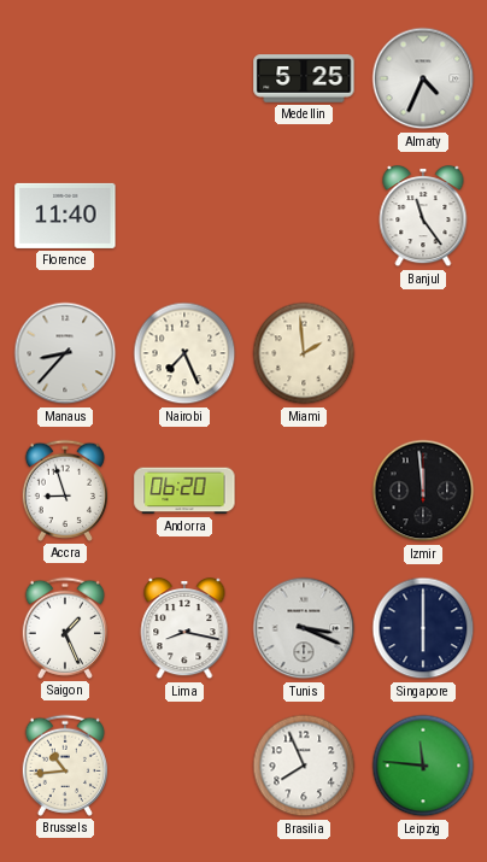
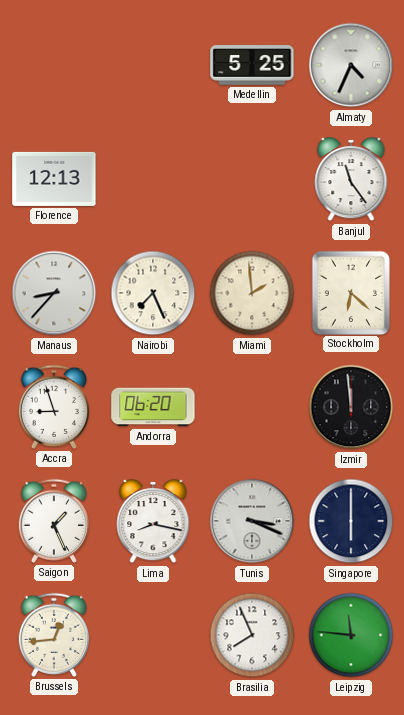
Florence: 11:40 -> 12:13
Stockholm: none -> 6:22
Brussels: 10:44 -> 12:44
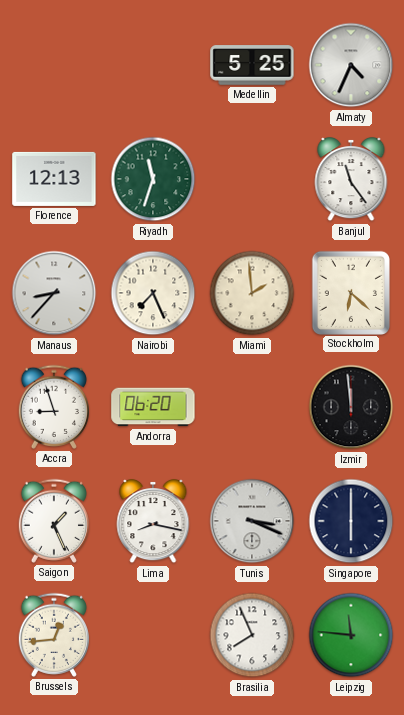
Riyadh: none -> 11:33
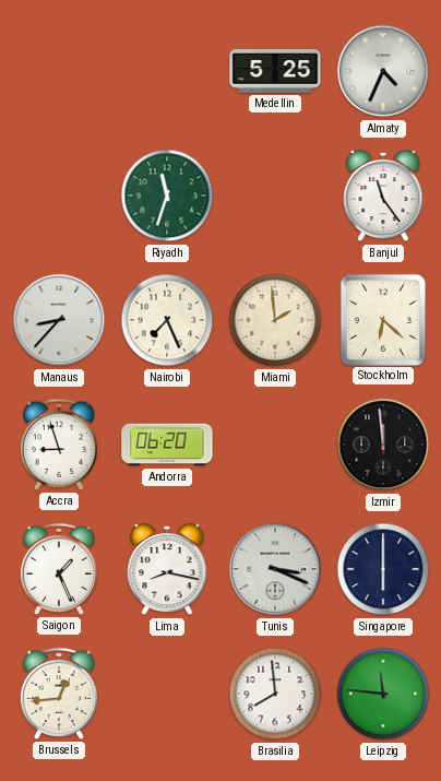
Florence: 12:13 -> none
Brasilia: 7:56 -> 7:59
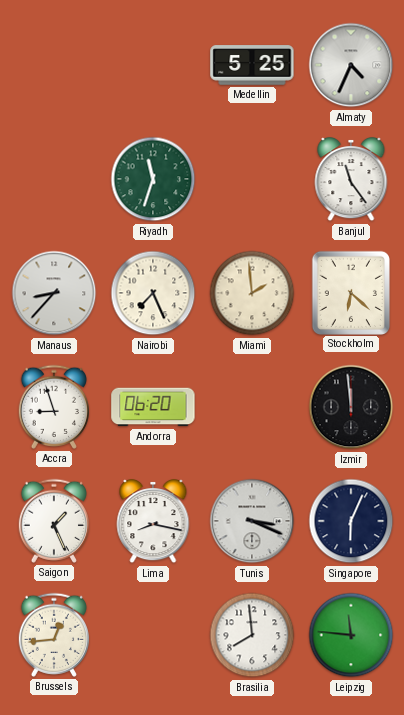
Singapore: 6:00 -> 6:04
